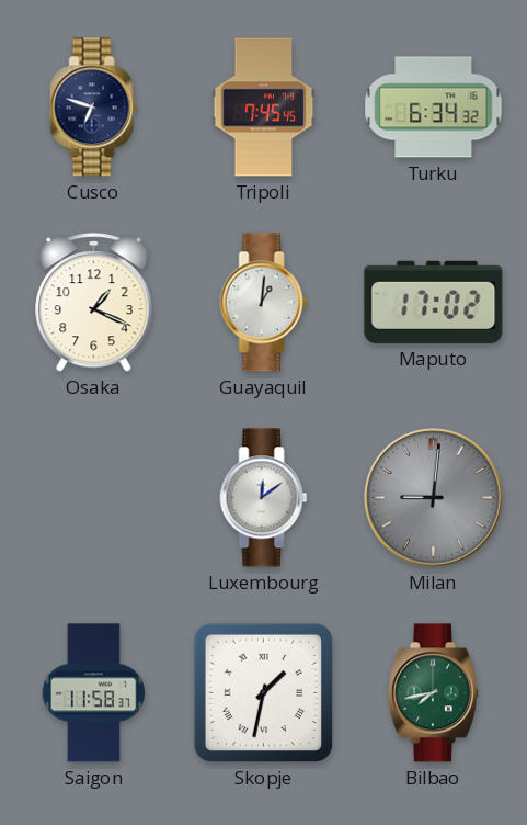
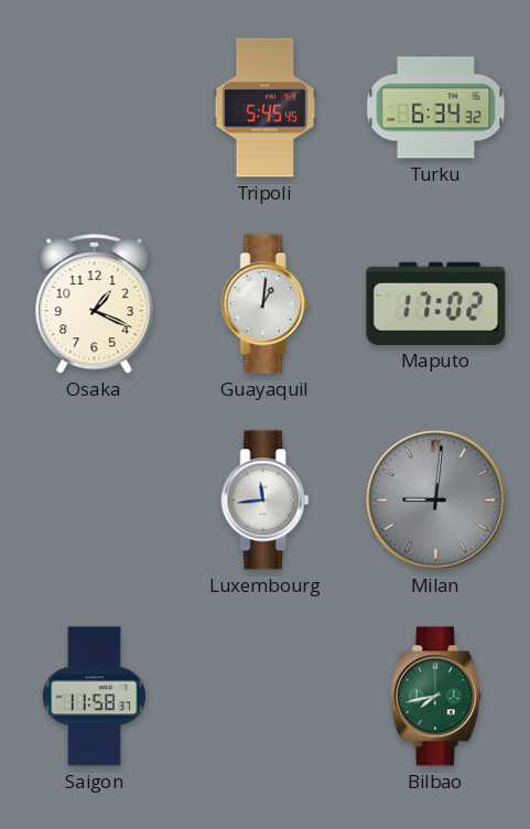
Cusco: 6:48 -> none
Tripoli: 7:45 -> 5:45
Luxembourg: 12:09 -> 11:44
Skopje: 1:32 -> none
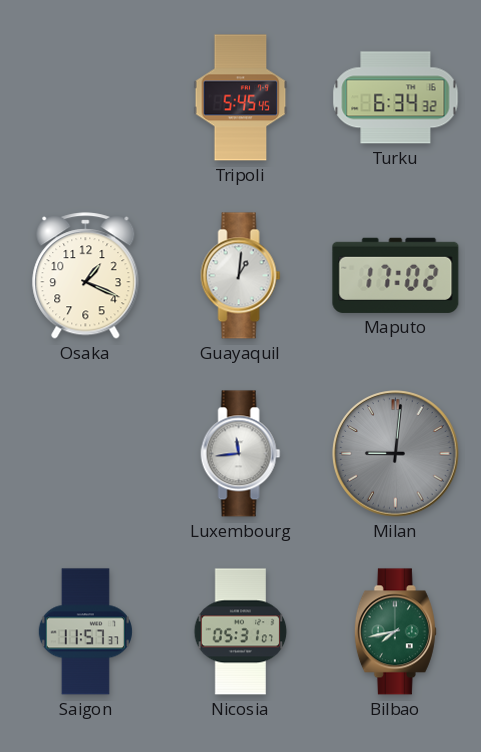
Saigon: 11:58 -> 11:57
Nicosia: none -> 05:31
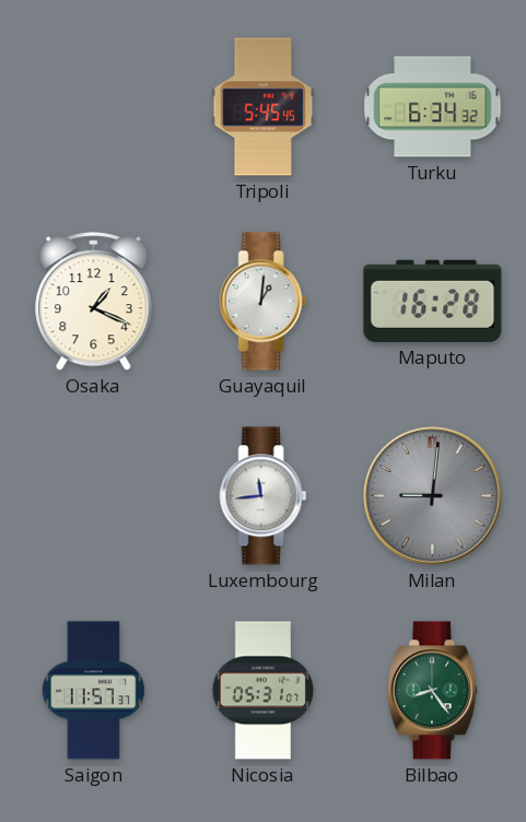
Maputo: 17:02 -> 16:28
Bilbao: 7:43 -> 8:24
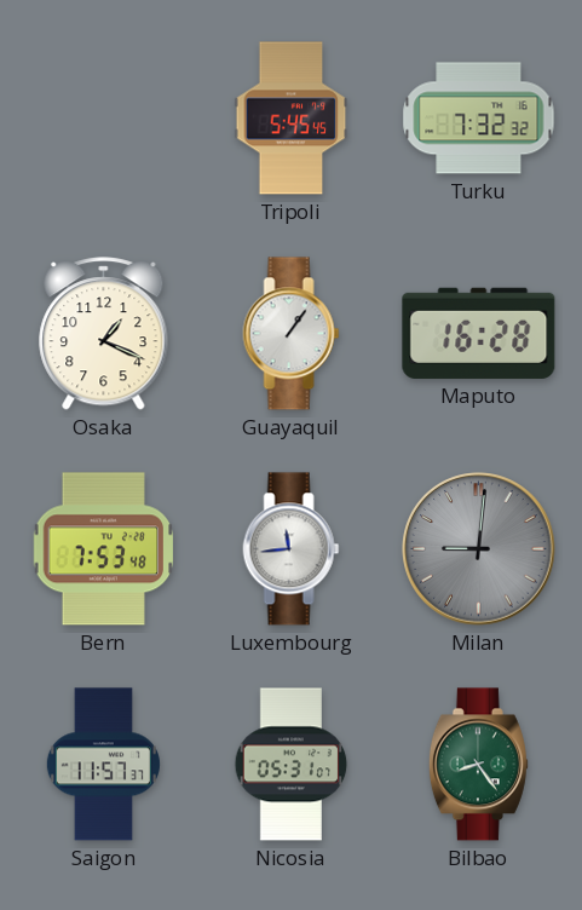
Turku: 6:34 -> 7:32
Guayaquil: 1:01 -> 1:06
Bern: none -> 7:53
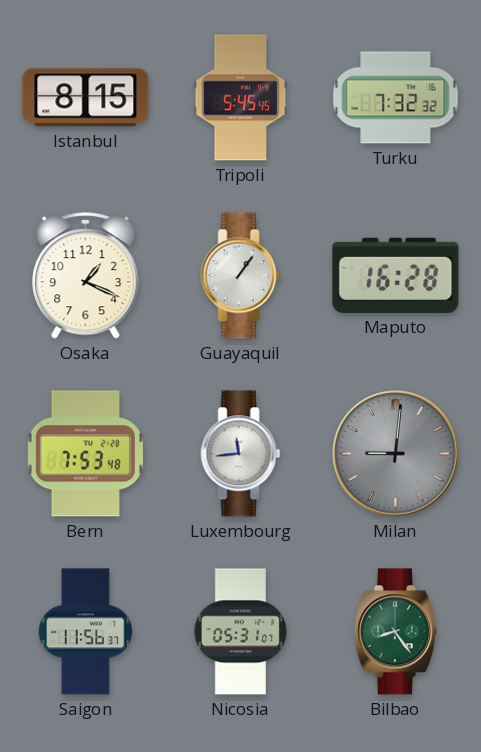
Istanbul: none -> 8:15
Saigon: 11:57 -> 11:56
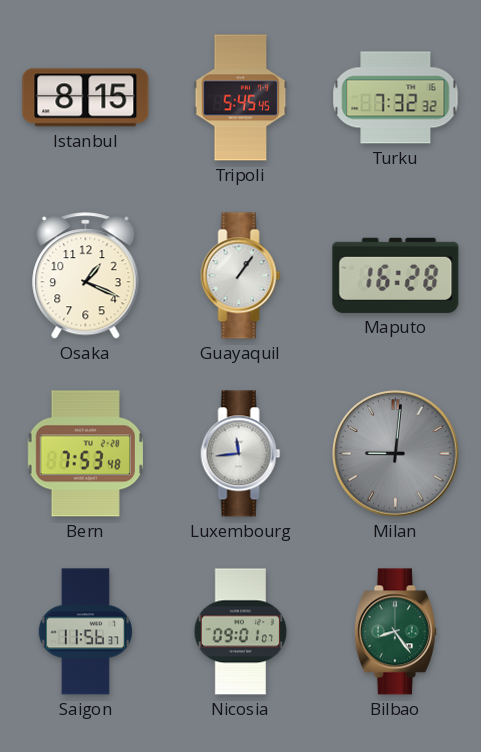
Nicosia: 05:31 -> 09:01
